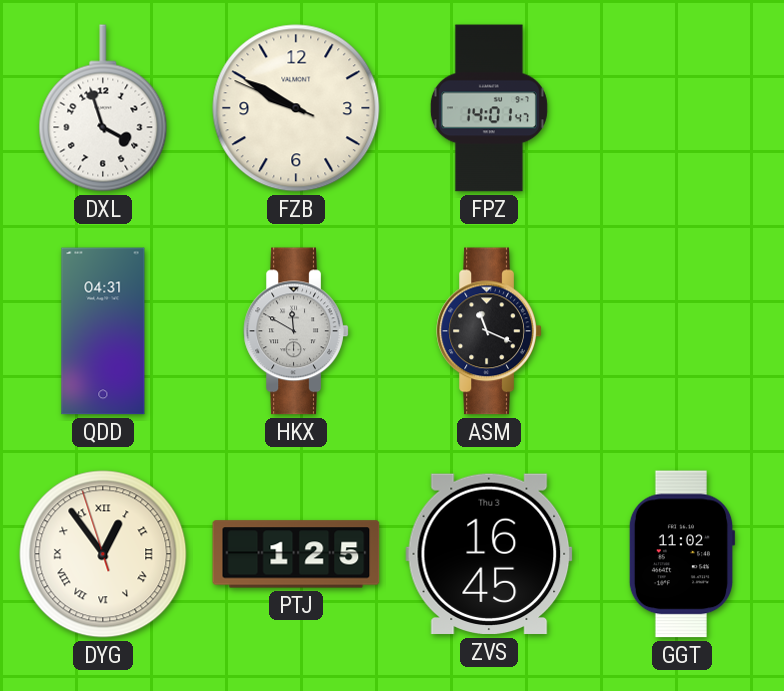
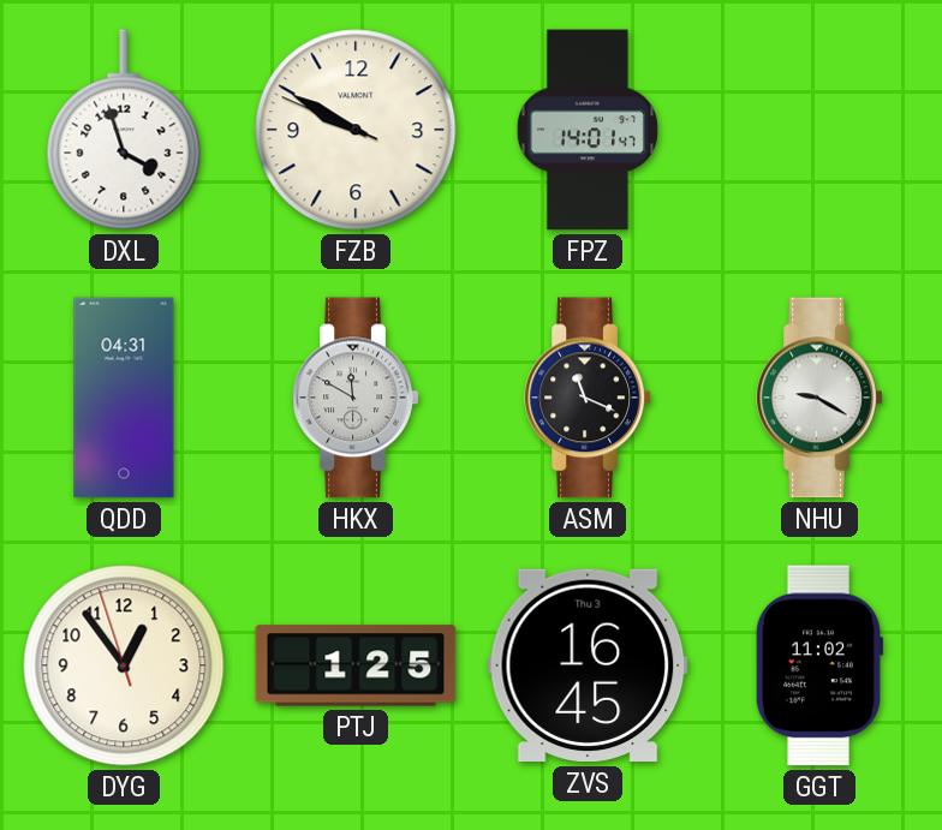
NHU: none -> 9:20
DYG numerals: Roman -> Arabic
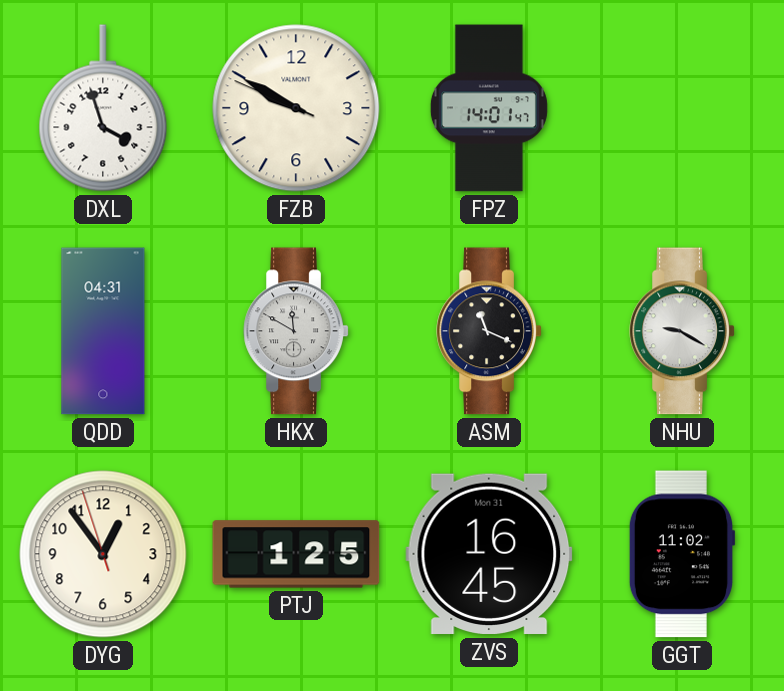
ZVS date: Thu 3 -> Mon 31
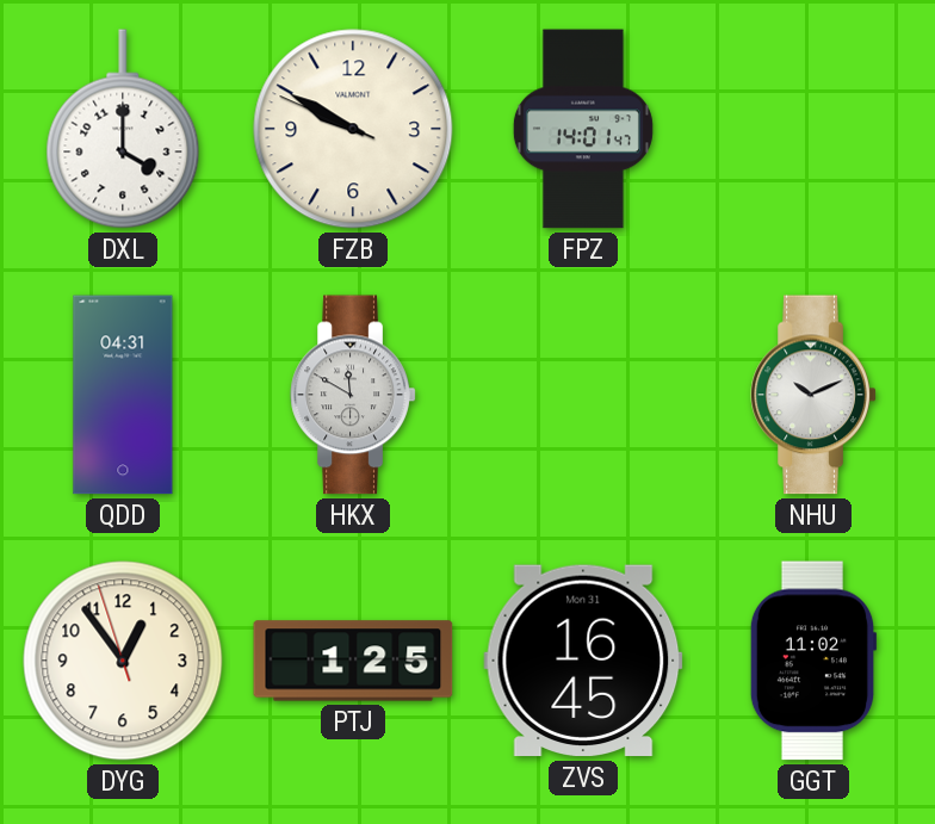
DXL: 3:57 -> 4:00
ASM: 11:19 -> none
NHU: 9:20 -> 10:11
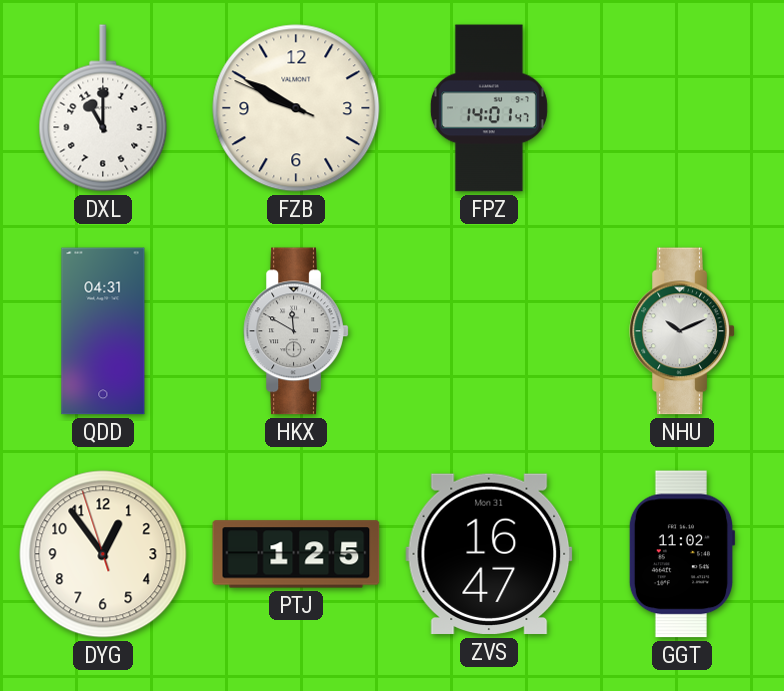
DXL: 4:00 -> 11:00
ZVS: 16:45 -> 16:47
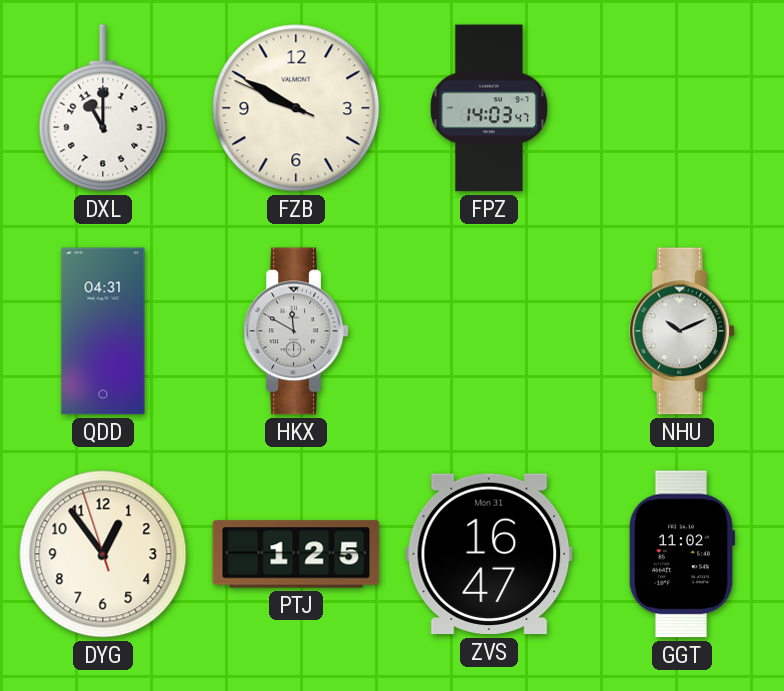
FPZ: 14:01 -> 14:03
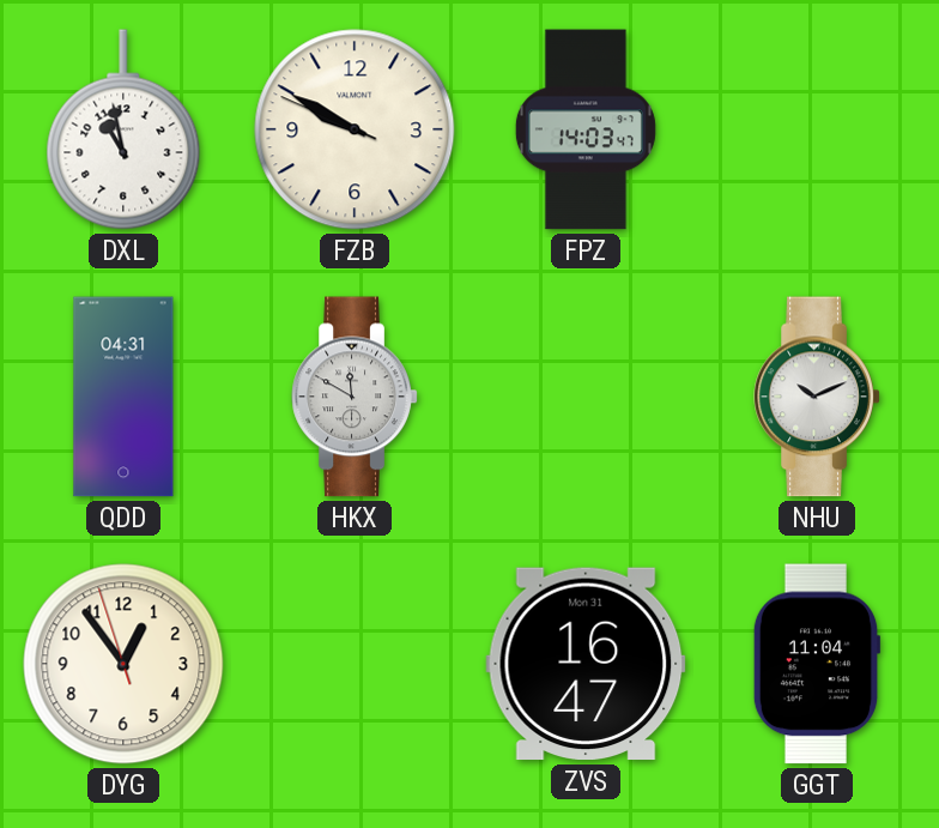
DXL: 11:00 -> 10:58
PTJ: 1:25 -> none
GGT: 11:02 -> 11:04
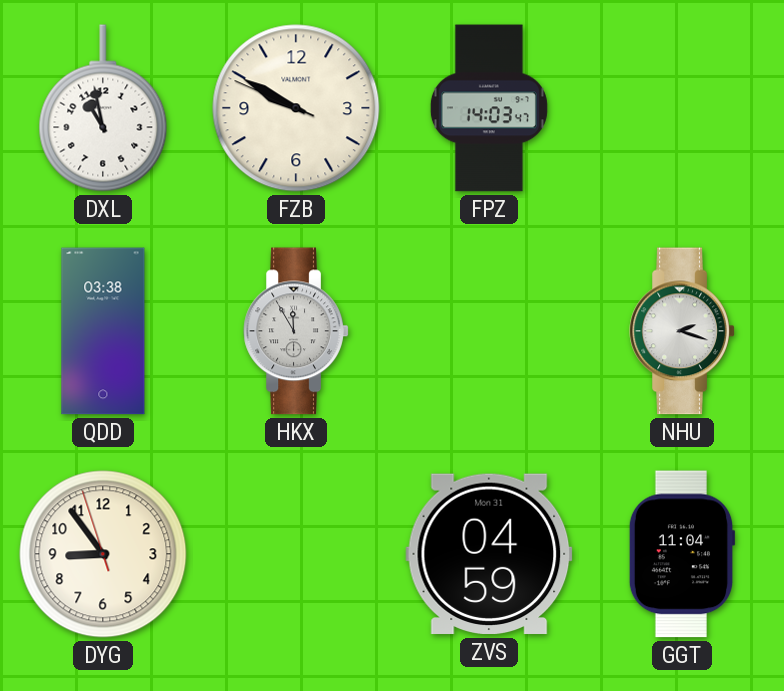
QDD: 04:31 -> 03:38
HKX: 11:50 -> 11:55
NHU: 10:11 -> 2:18
DYG: 12:53 -> 8:53
ZVS: 16:47 -> 04:59
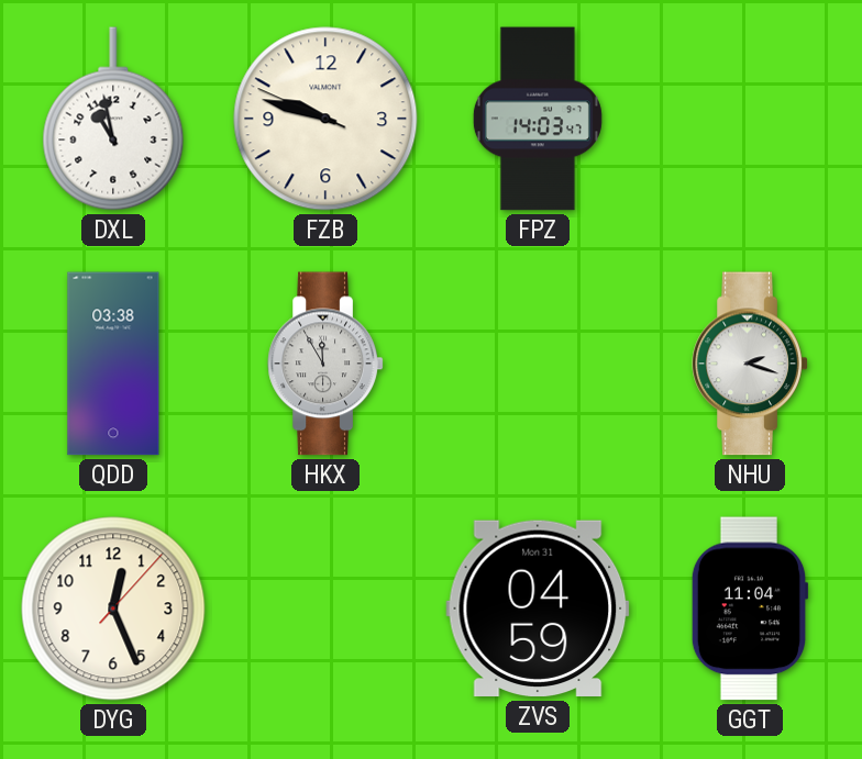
FZB: 9:49 -> 9:47
DYG: 8:53 -> 12:26
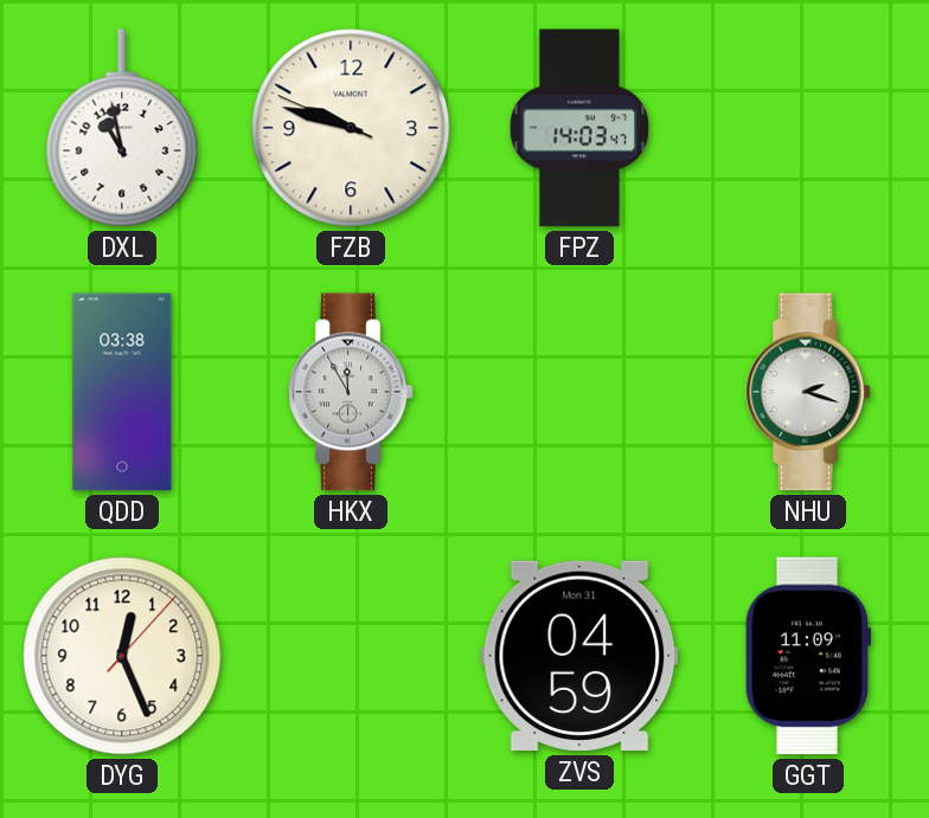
GGT: 11:04 -> 11:09
